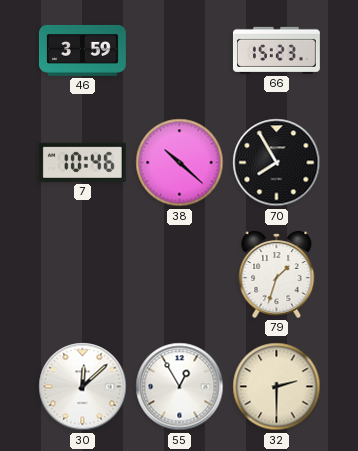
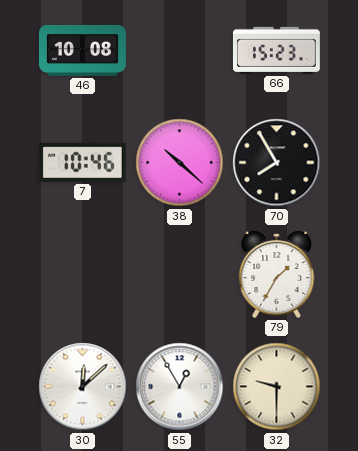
46: 3:59 -> 10:08
79: 1:33 -> 1:35
32: 2:30 -> 9:30
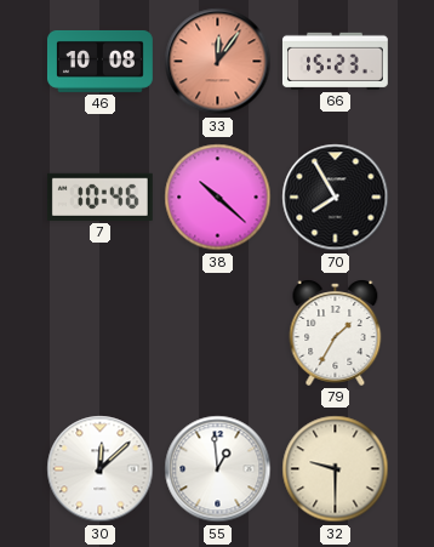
33: none -> 12:06
55: 12:55 -> 12:59
